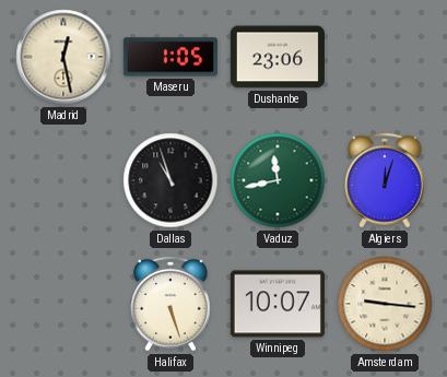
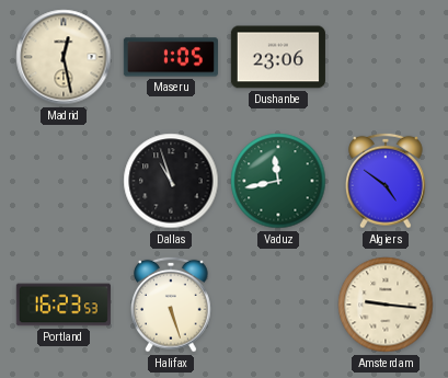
Algiers: 12:03 -> 4:51
Portland: none -> 16:23
Winnipeg: 10:07 -> none
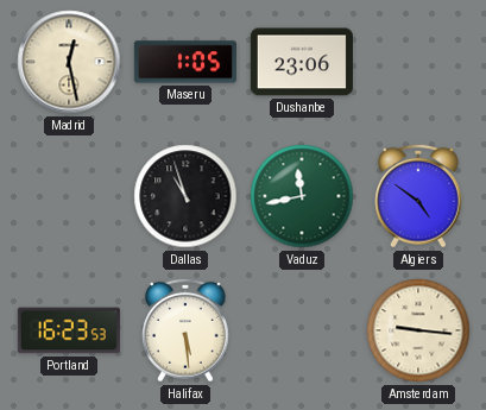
Halifax: 5:27 -> 5:29
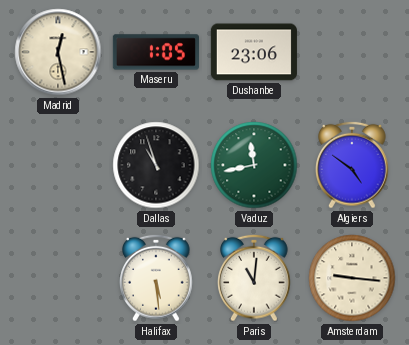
Portland: 16:23 -> none
Paris: none -> 11:01
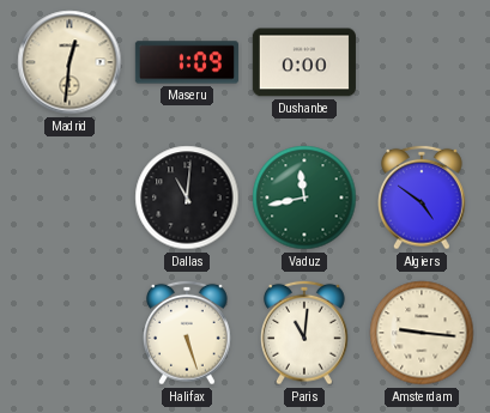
Madrid: 12:28 -> 12:31
Maseru: 1:05 -> 1:09
Dushanbe: 23:06 -> 0:00
Dallas: 10:57 -> 11:01
Halifax: 5:29 -> 5:27
